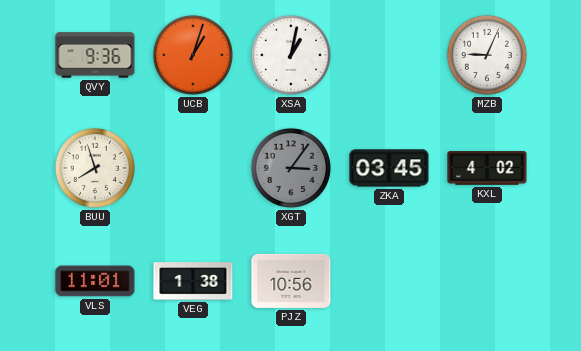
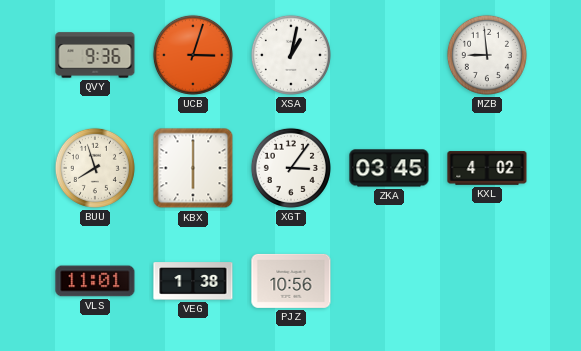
UCB: 1:03 -> 3:03
MZB: 9:04 -> 8:59
KBX: none -> 6:00
XGT dial: grey -> white
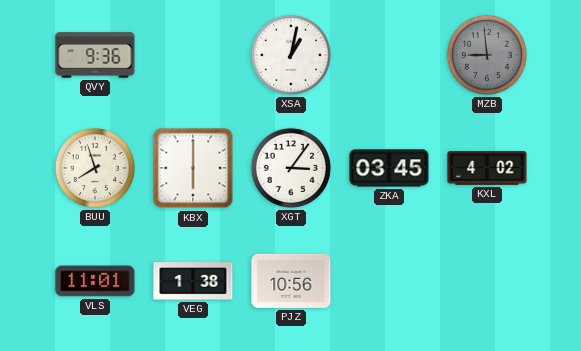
UCB: 3:03 -> none
MZB dial: white -> grey
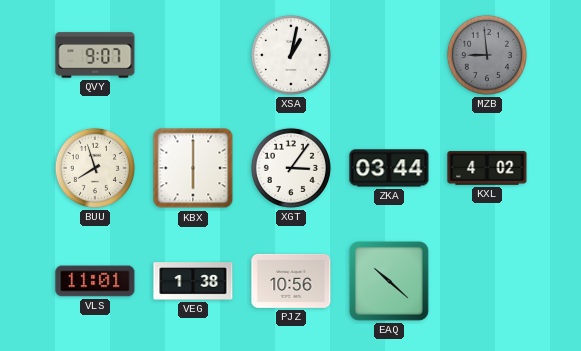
QVY: 9:36 -> 9:07
ZKA: 03:45 -> 03:44
EAQ: none -> 10:22
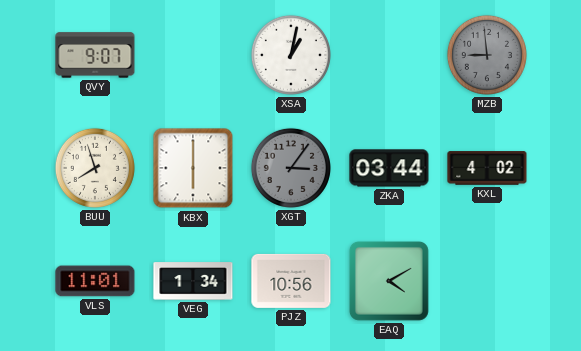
XGT dial: white -> grey
VEG: 1:38 -> 1:34
EAQ: 10:22 -> 4:10
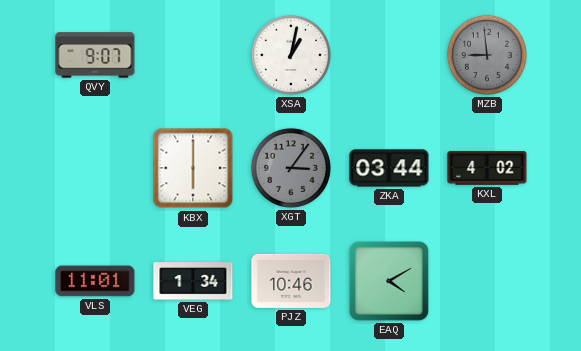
BUU: 7:57 -> none
PJZ: 10:56 -> 10:46
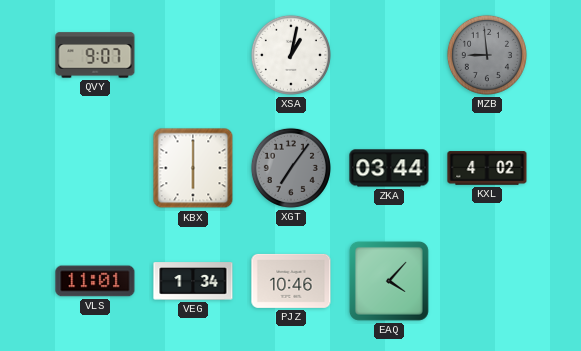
XGT: 3:06 -> 7:06
EAQ: 4:10 -> 4:07
